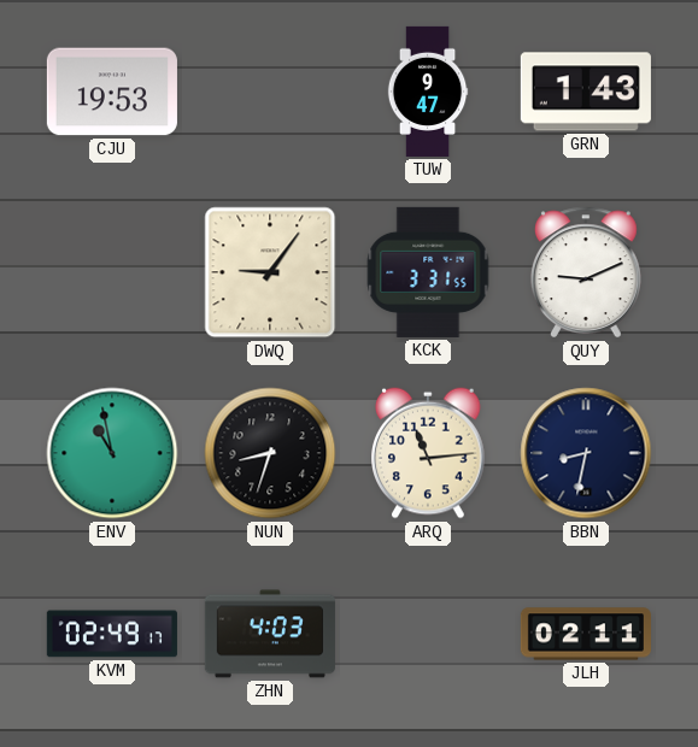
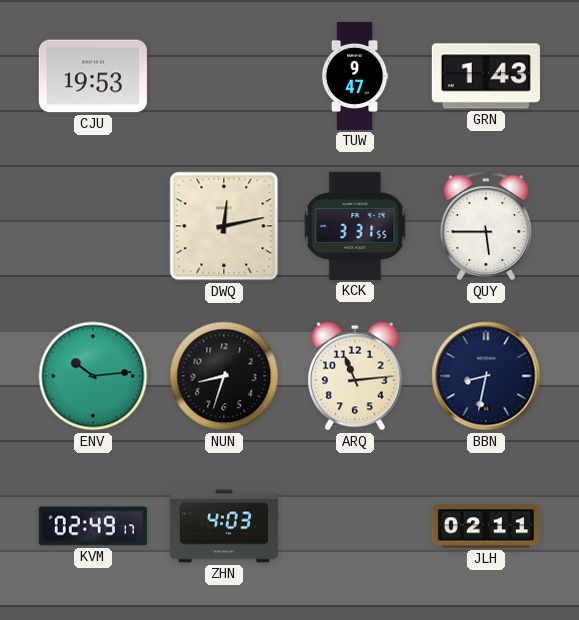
DWQ: 9:06 -> 12:13
QUY: 9:11 -> 5:45
ENV: 10:58 -> 10:14
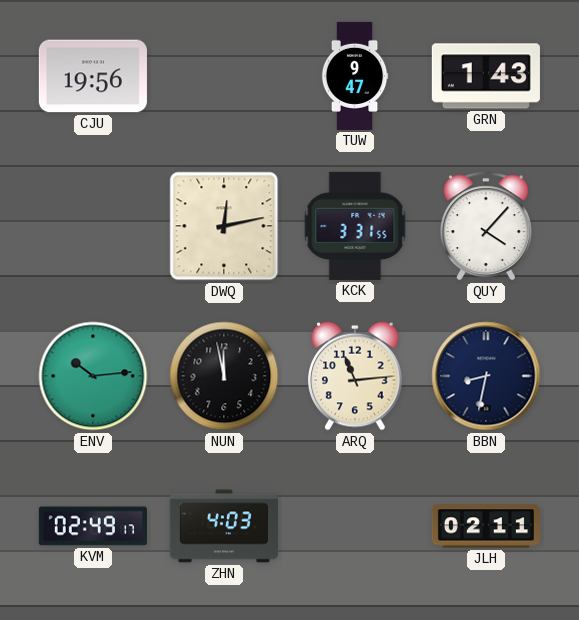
CJU: 19:53 -> 19:56
QUY: 5:45 -> 4:07
NUN: 8:33 -> 11:58
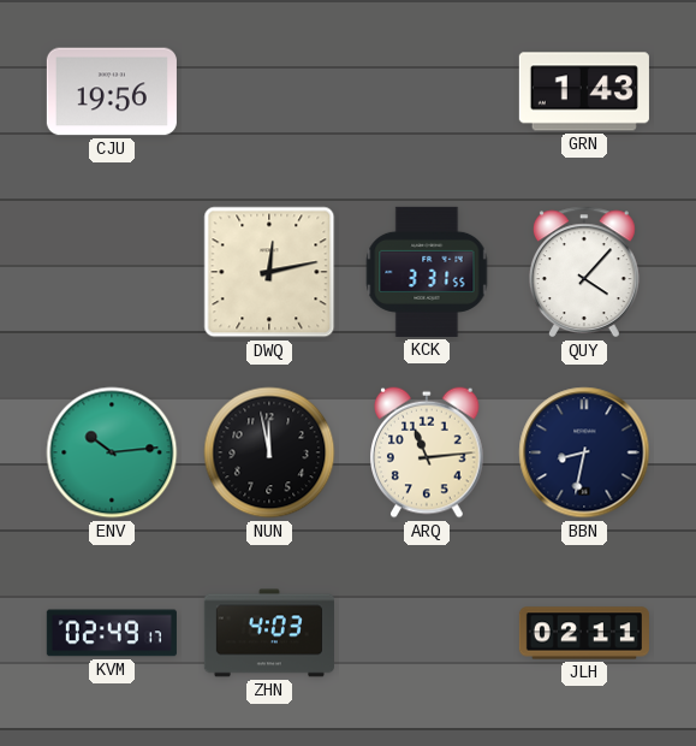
TUW: 9:47 -> none
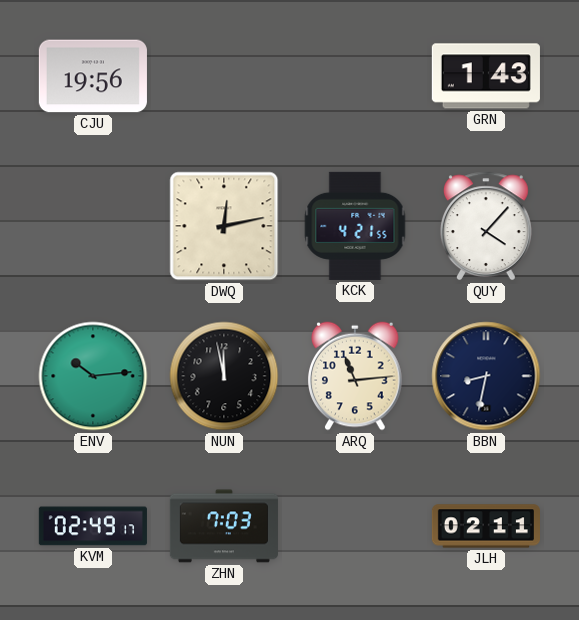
KCK: 3:31 -> 4:21
ZHN: 4:03 -> 7:03
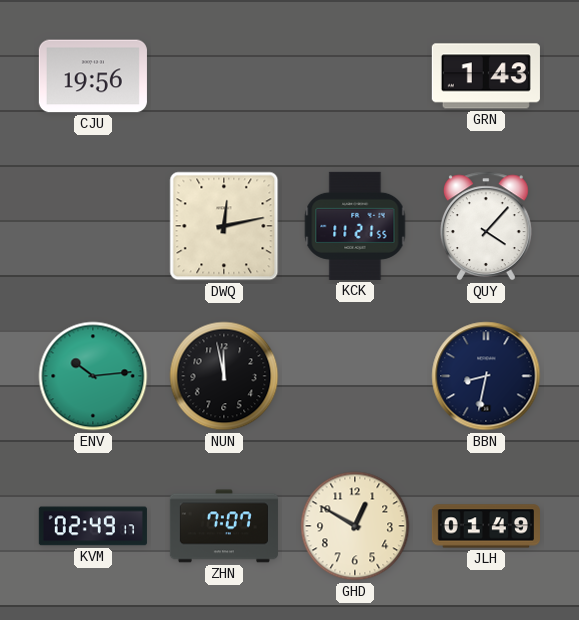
KCK: 4:21 -> 11:21
ARQ: 11:14 -> none
ZHN: 7:03 -> 7:07
GHD: none -> 12:50
JLH: 02:11 -> 01:49
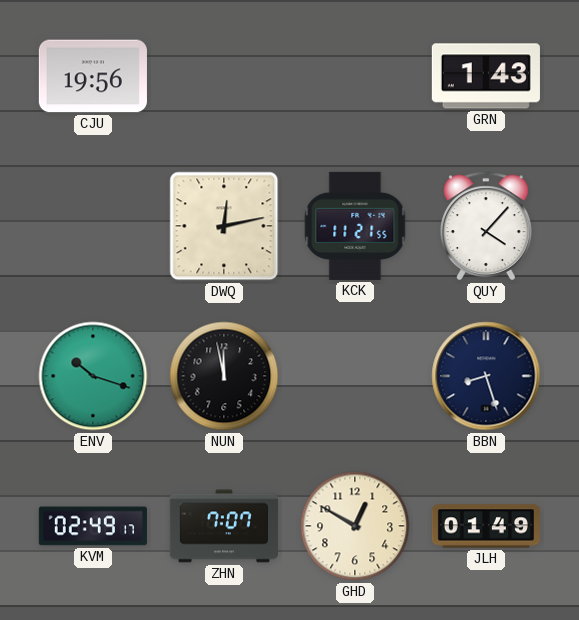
ENV: 10:14 -> 10:18
BBN: 8:32 -> 8:27
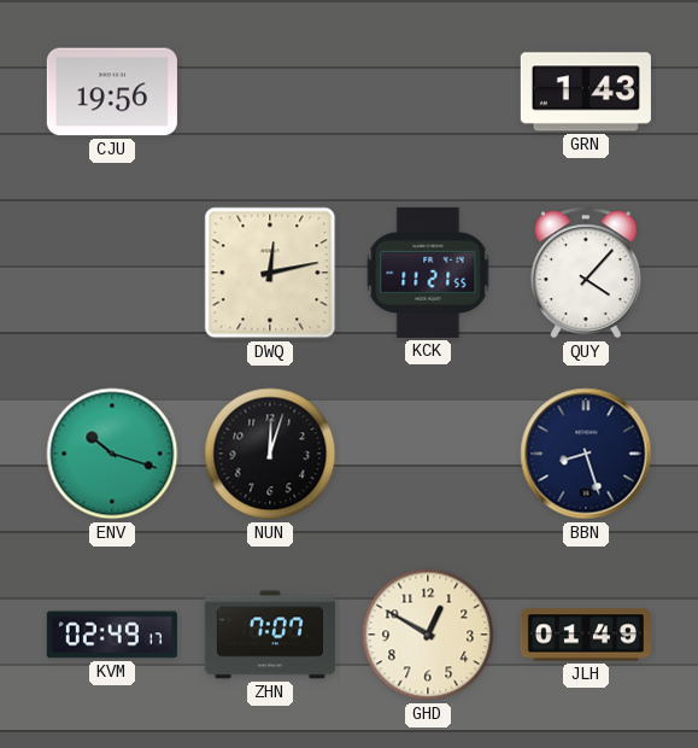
NUN: 11:58 -> 12:03
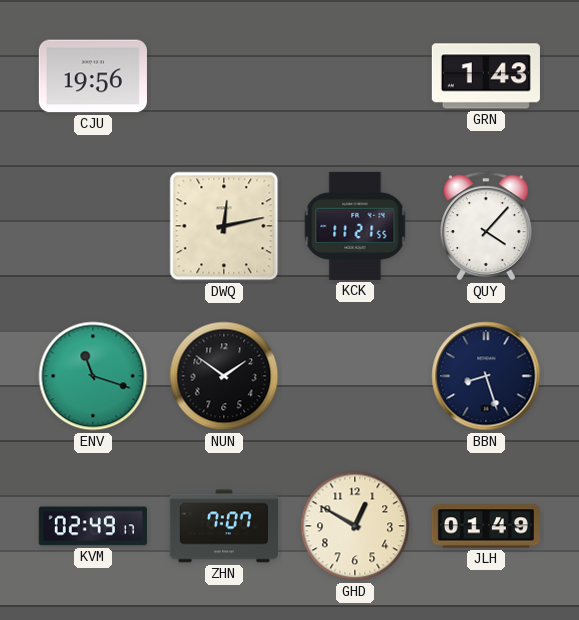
ENV: 10:18 -> 11:18
NUN: 12:03 -> 1:51
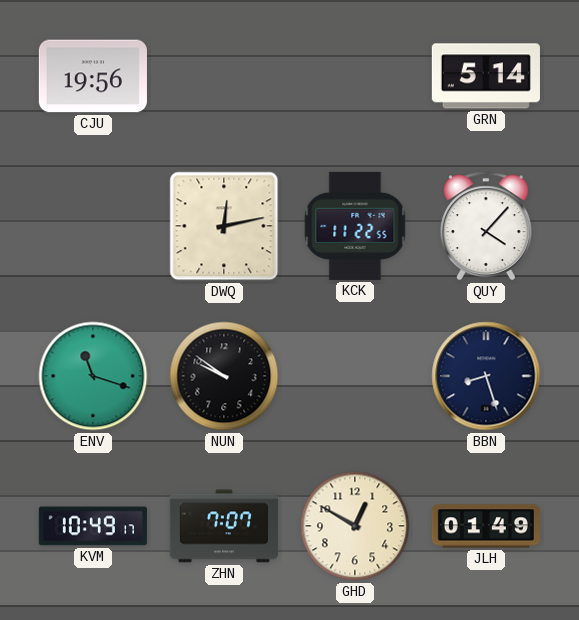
GRN: 1:43 -> 5:14
KCK: 11:21 -> 11:22
NUN: 1:51 -> 9:51
KVM: 02:49 -> 10:49
